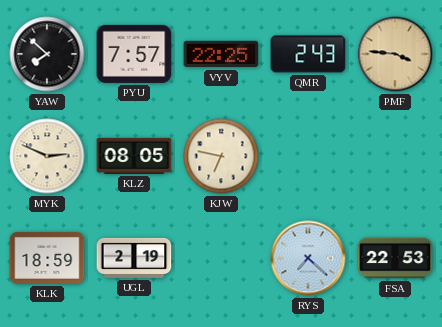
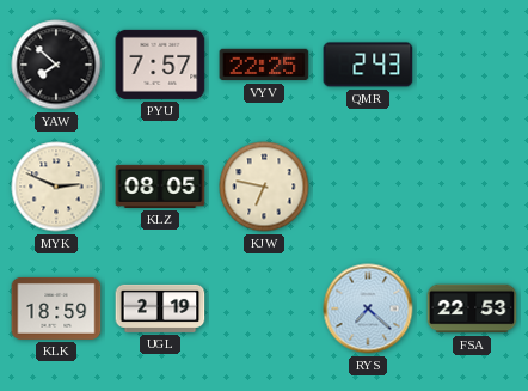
PMF: 3:46 -> none
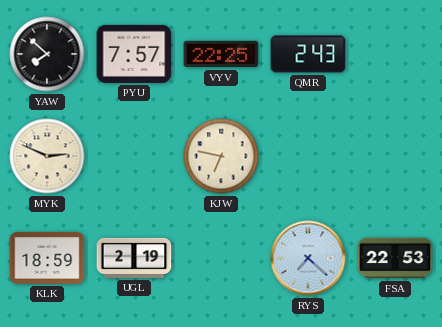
KLZ: 08:05 -> none
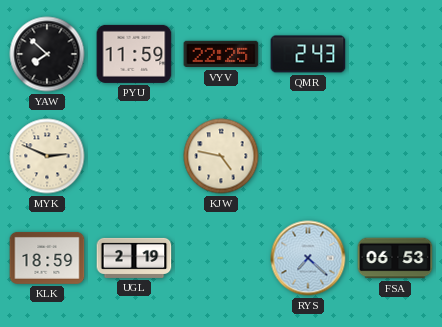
PYU: 7:57 -> 11:59
KJW: 6:47 -> 4:47
FSA: 22:53 -> 06:53
